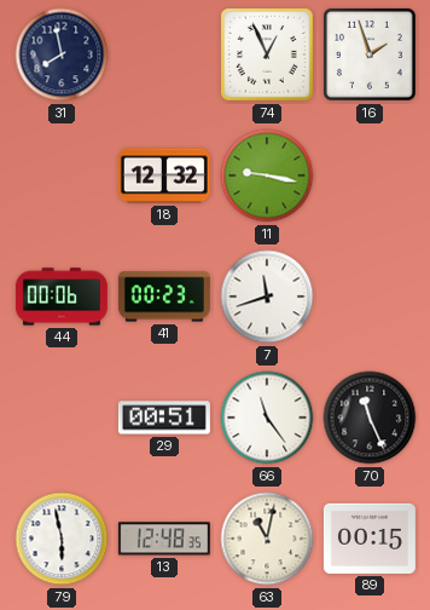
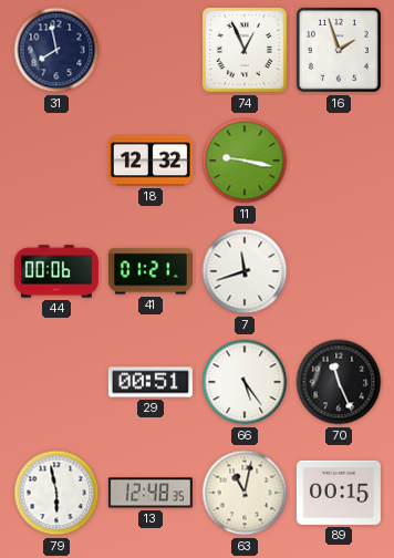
41: 00:23 -> 01:21
66: 11:24 -> 5:24
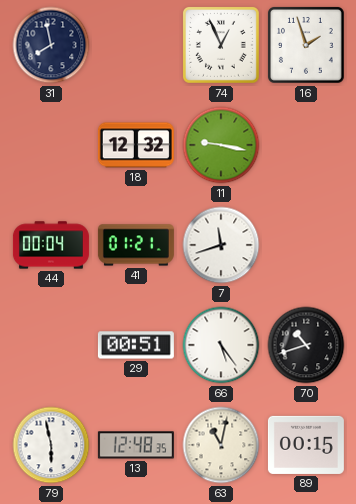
44: 00:06 -> 00:04
70: 11:26 -> 10:42
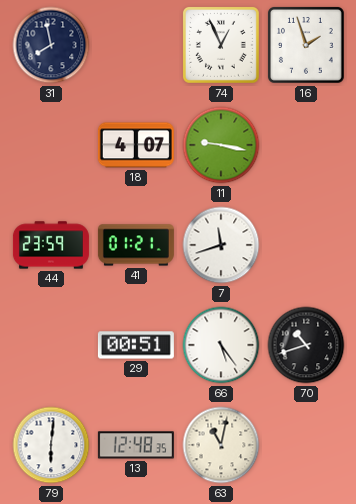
18: 12:32 -> 4:07
44: 00:04 -> 23:59
79: 5:58 -> 6:01
89: 00:15 -> none
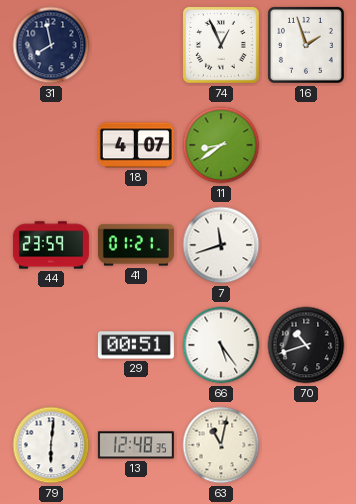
11: 9:17 -> 8:39
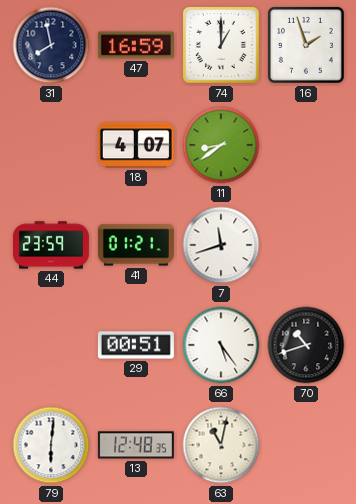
47: none -> 16:59
74: 12:56 -> 1:00
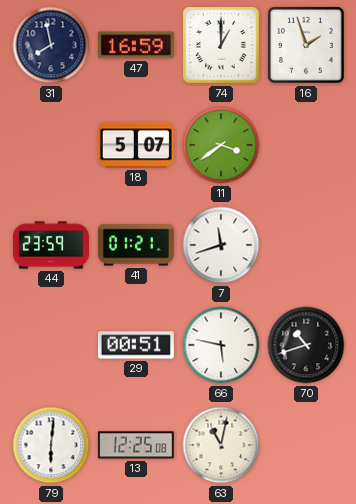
18: 4:07 -> 5:07
11: 8:39 -> 3:39
66: 5:24 -> 5:47
13: 12:48 -> 12:25
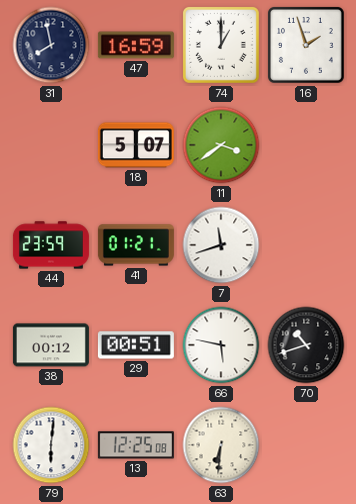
38: none -> 00:12
63: 11:02 -> 6:31
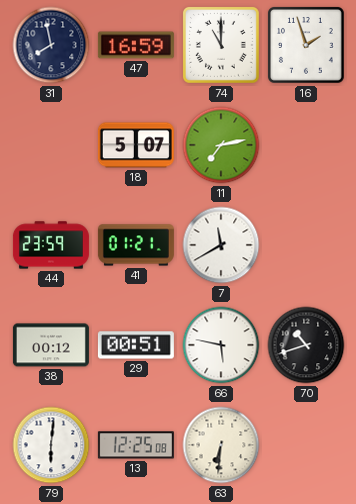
74: 1:00 -> 11:00
11: 3:39 -> 7:13
7: 11:42 -> 11:40
